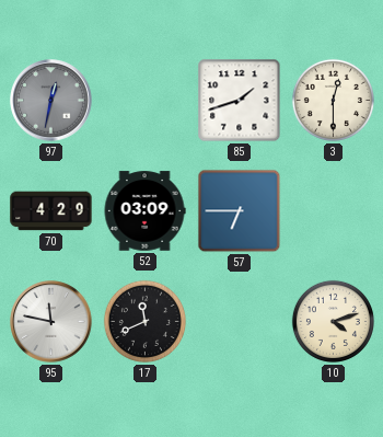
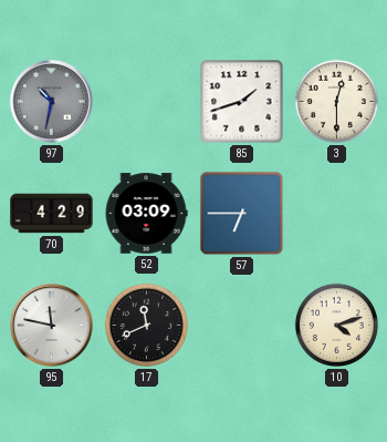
97: 12:32 -> 10:32
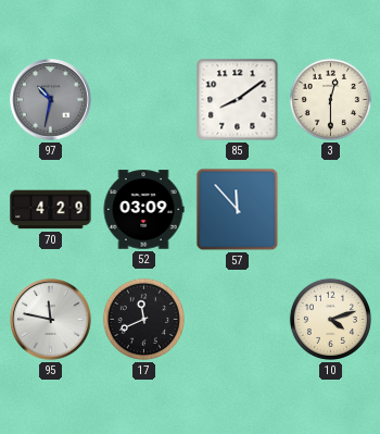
85: 1:42 -> 8:09
57: 6:45 -> 11:53
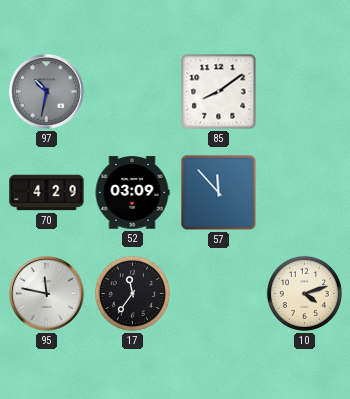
3: 12:30 -> none
17: 11:41 -> 11:36
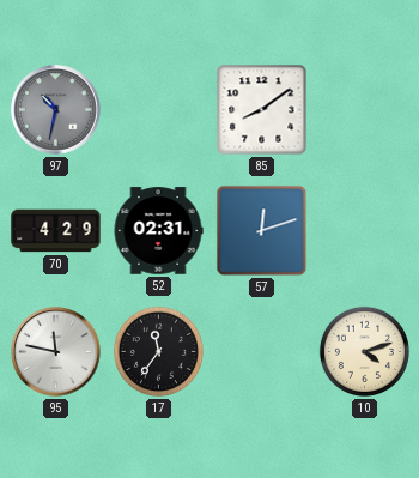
52: 03:09 -> 02:31
57: 11:53 -> 12:12
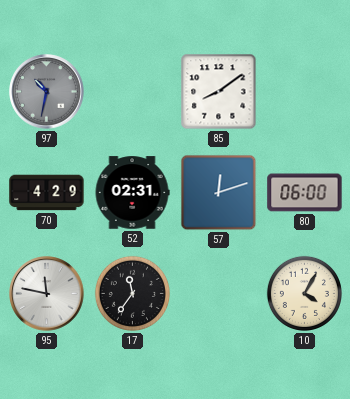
80: none -> 06:00
10: 4:12 -> 4:05
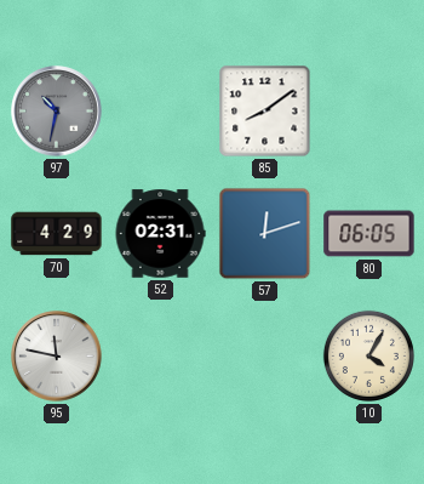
80: 06:00 -> 06:05
17: 11:36 -> none
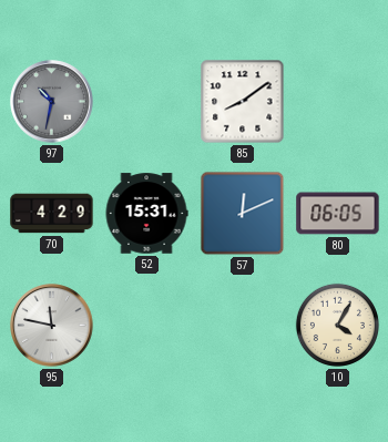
52: 02:31 -> 15:31
57: 12:12 -> 12:11
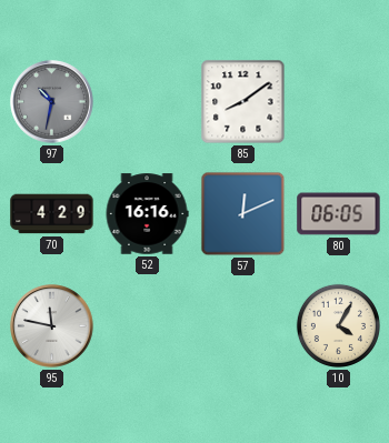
52: 15:31 -> 16:16
